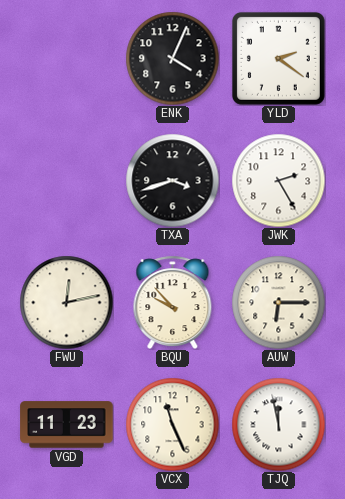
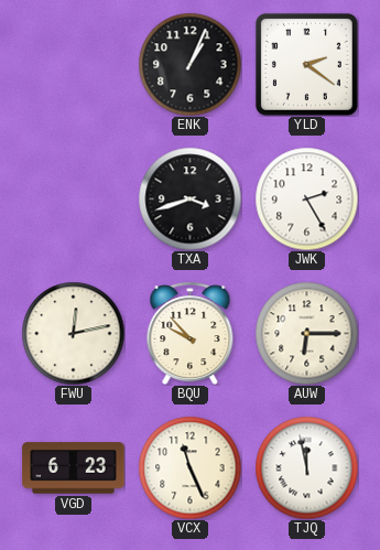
ENK: 4:04 -> 1:04
VGD: 11:23 -> 6:23
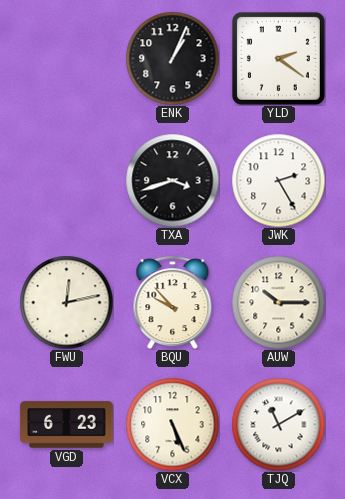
AUW: 6:15 -> 10:15
VCX: 11:26 -> 5:26
TJQ: 11:58 -> 11:10
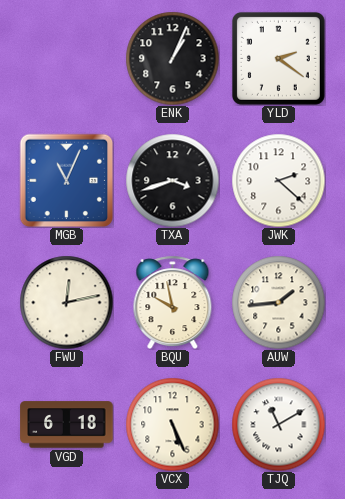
MGB: none -> 11:04
JWK: 2:25 -> 2:22
BQU: 9:53 -> 9:58
AUW: 10:15 -> 1:44
VGD: 6:23 -> 6:18
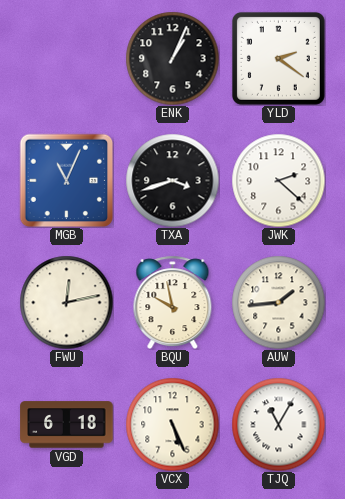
TJQ: 11:10 -> 11:05
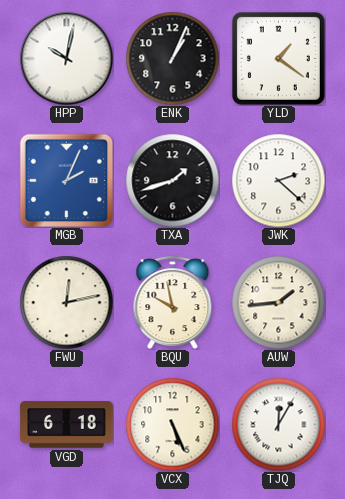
HPP: none -> 10:02
YLD: 2:21 -> 1:21
MGB: 11:04 -> 2:04
TXA: 3:42 -> 1:42
TJQ: 11:05 -> 12:05
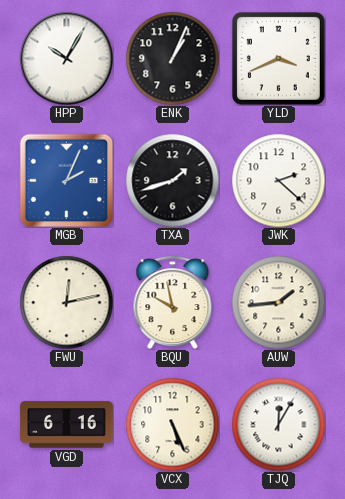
HPP: 10:02 -> 10:05
YLD: 1:21 -> 3:41
VGD: 6:18 -> 6:16
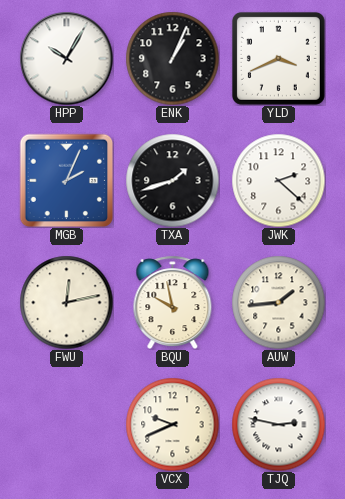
VGD: 6:16 -> none
VCX: 5:26 -> 9:41
TJQ: 12:05 -> 2:47
